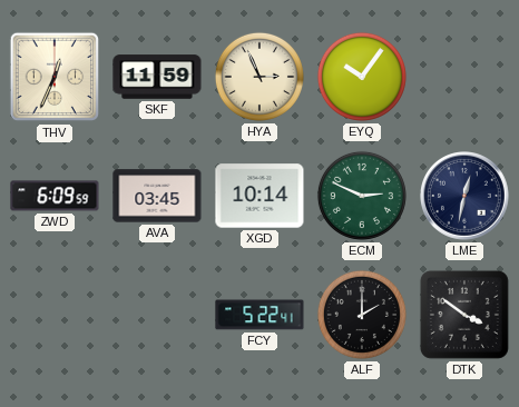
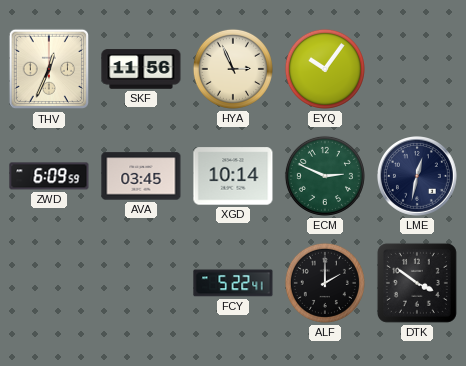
SKF: 11:59 -> 11:56
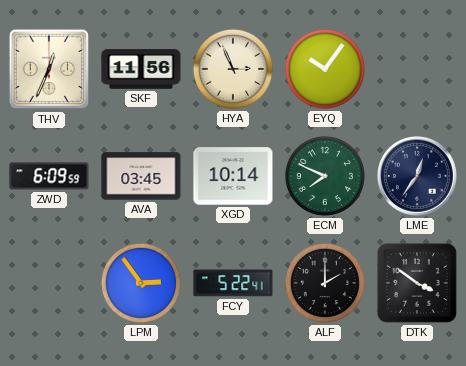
ECM: 2:49 -> 7:49
LME: 12:32 -> 12:36
LPM: none -> 2:54
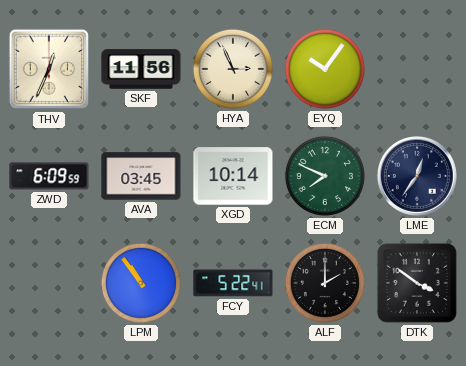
LPM: 2:54 -> 10:54
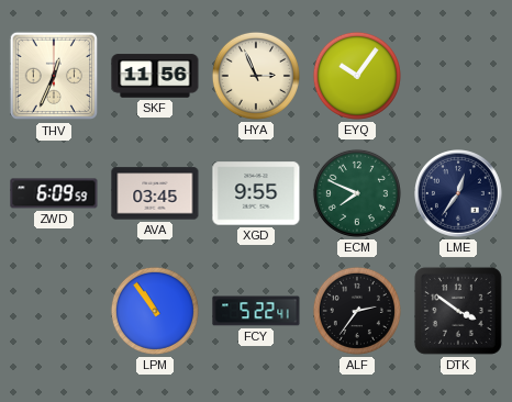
XGD: 10:14 -> 9:55
ALF: 2:00 -> 2:36
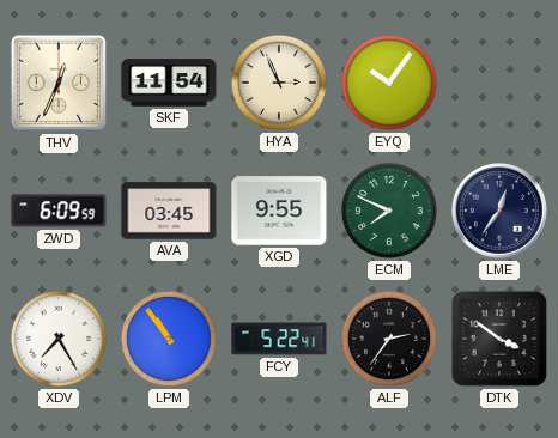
SKF: 11:56 -> 11:54
XDV: none -> 7:25
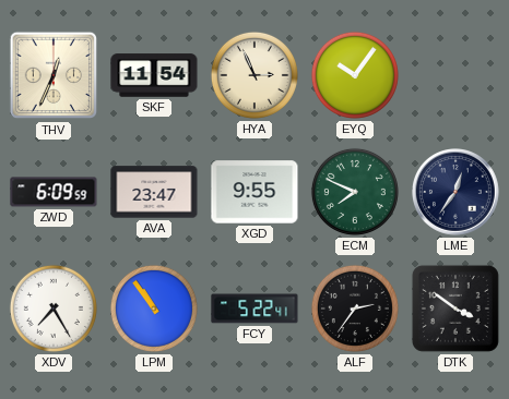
AVA: 03:45 -> 23:47
